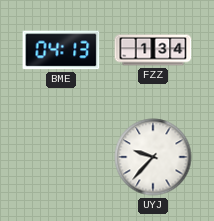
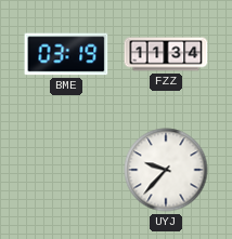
BME: 04:13 -> 03:19
FZZ: 1:34 -> 11:34
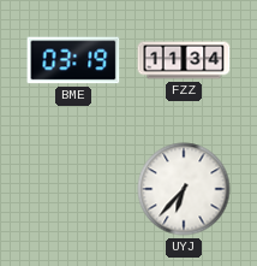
UYJ: 9:37 -> 6:37
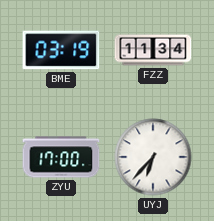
ZYU: none -> 17:00
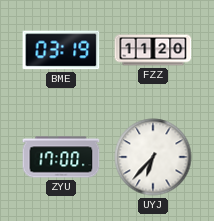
FZZ: 11:34 -> 11:20
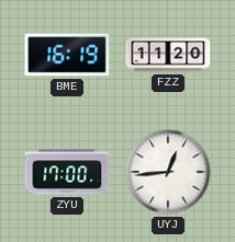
BME: 03:19 -> 16:19
UYJ: 6:37 -> 12:44
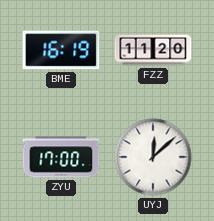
UYJ: 12:44 -> 12:08
